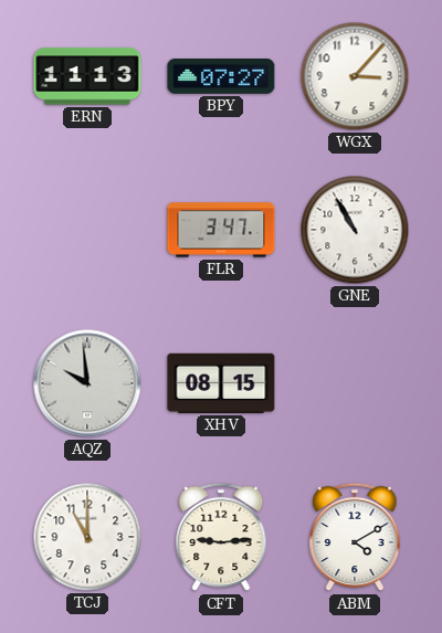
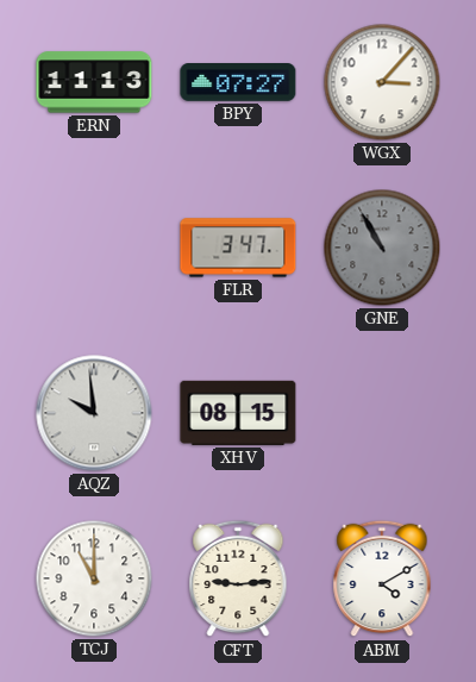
GNE dial: white -> grey
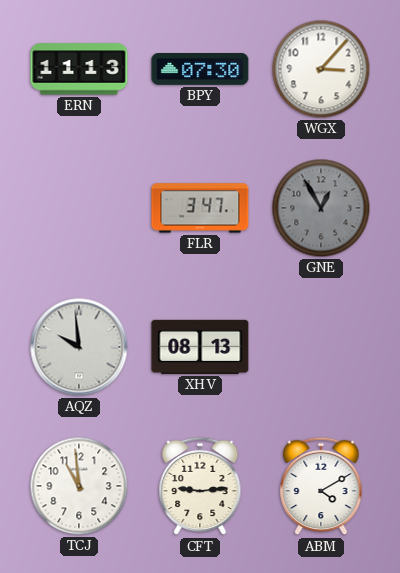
BPY: 07:27 -> 07:30
GNE: 10:55 -> 12:55
XHV: 08:15 -> 08:13
TCJ: 11:00 -> 10:59
